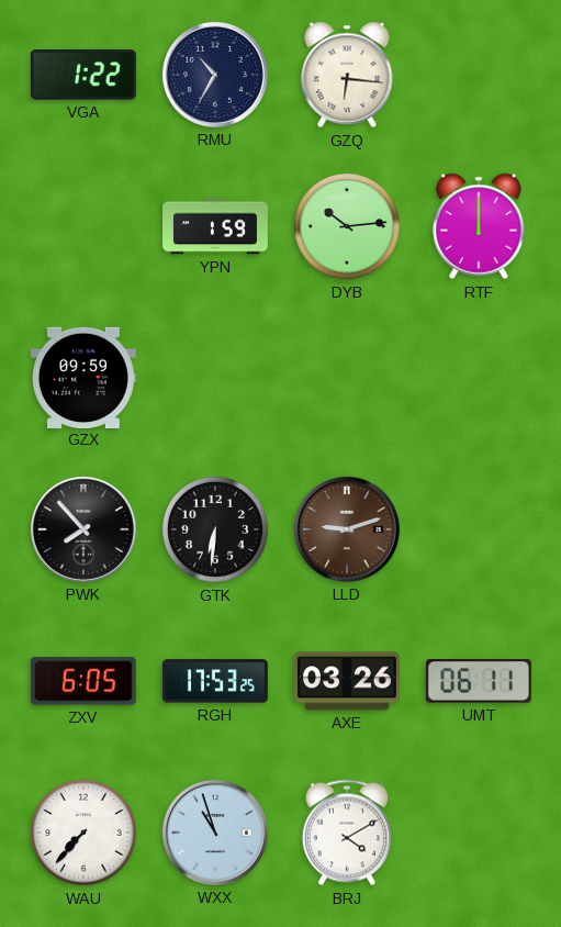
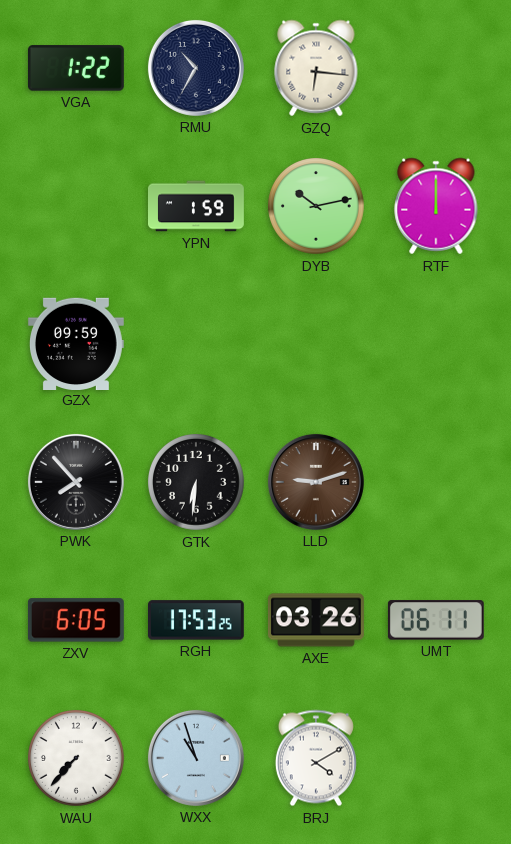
DYB: 10:14 -> 10:13
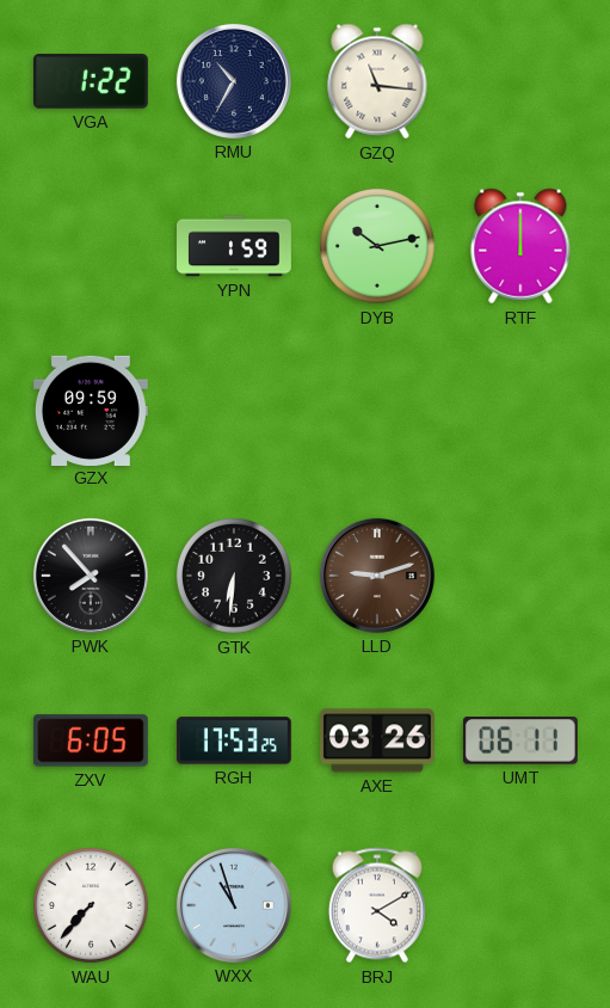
GZQ: 6:16 -> 11:16
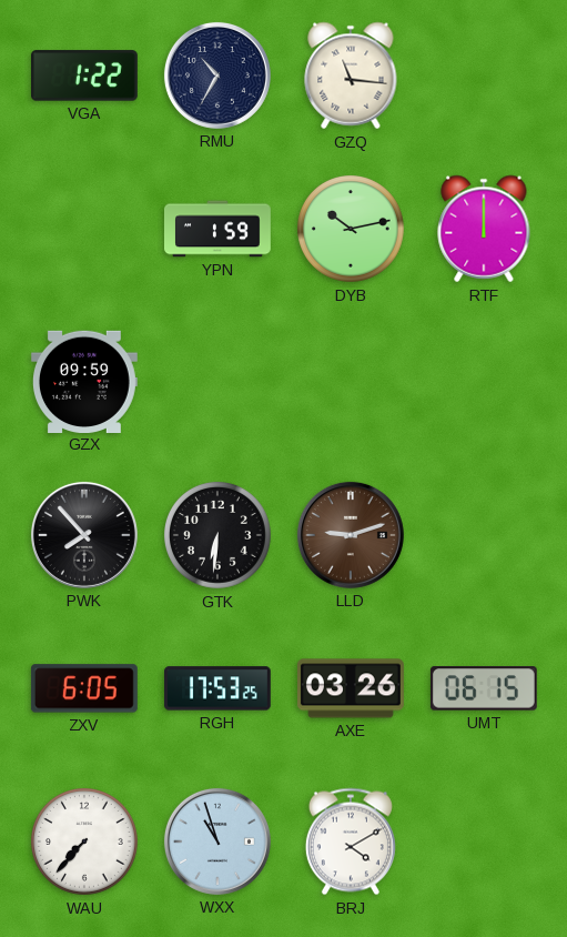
UMT: 06:11 -> 06:15
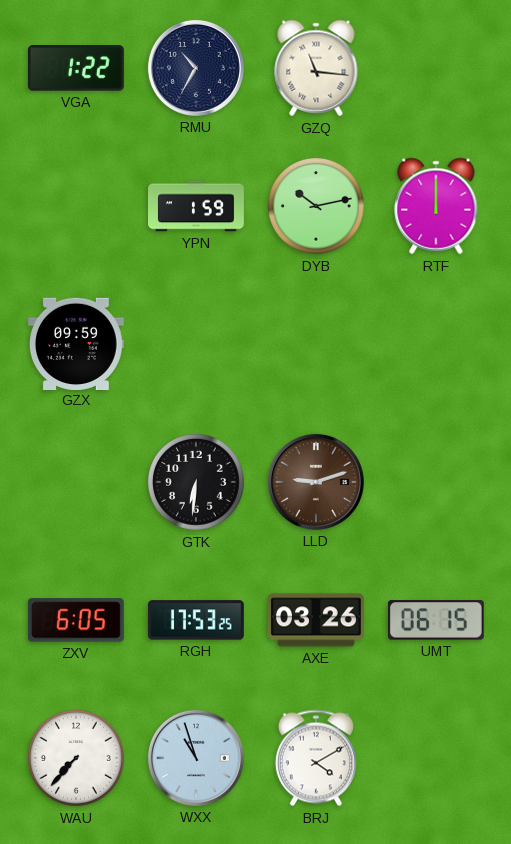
PWK: 7:53 -> none
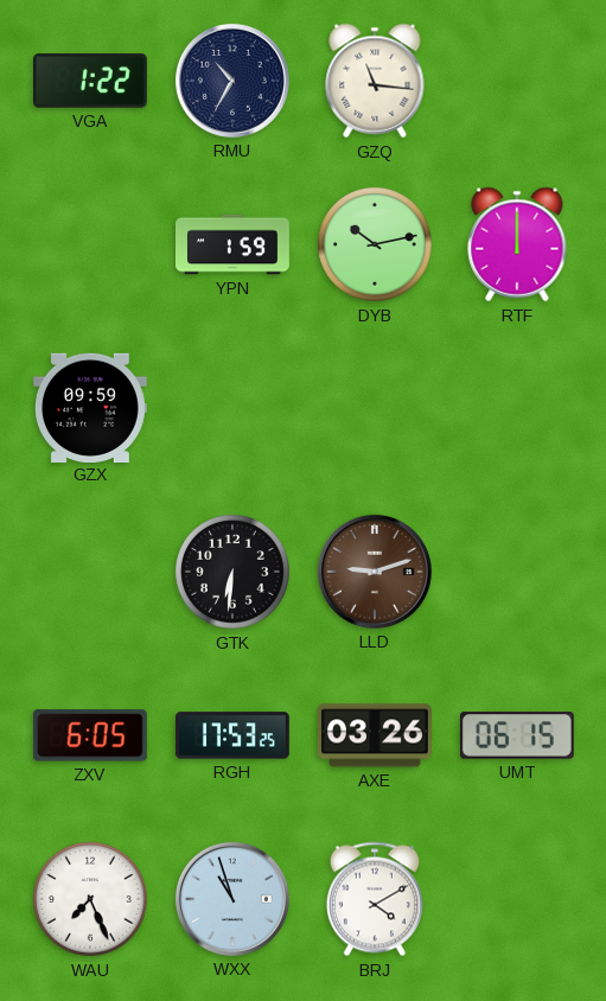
WAU: 7:37 -> 7:26
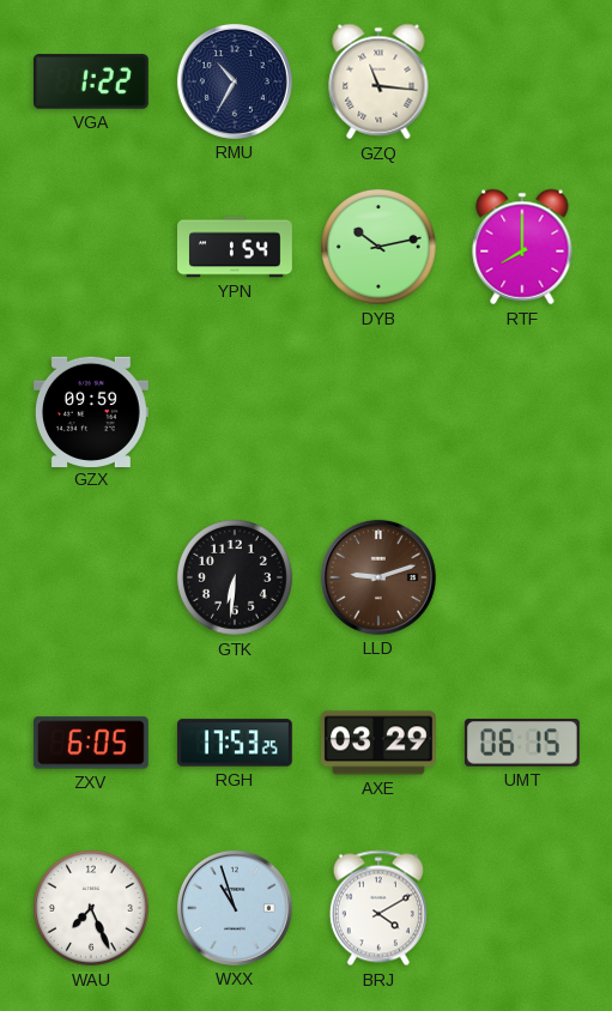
YPN: 1:59 -> 1:54
RTF: 12:00 -> 8:00
AXE: 03:26 -> 03:29
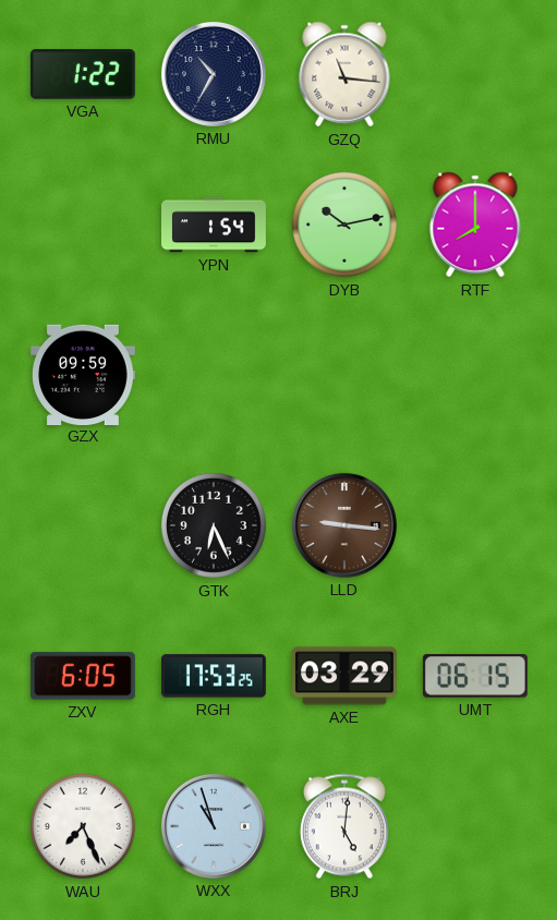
GTK: 6:31 -> 6:26
LLD: 9:12 -> 9:16
BRJ: 4:10 -> 5:01
